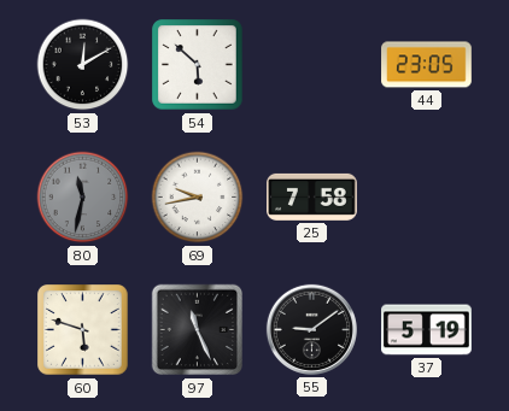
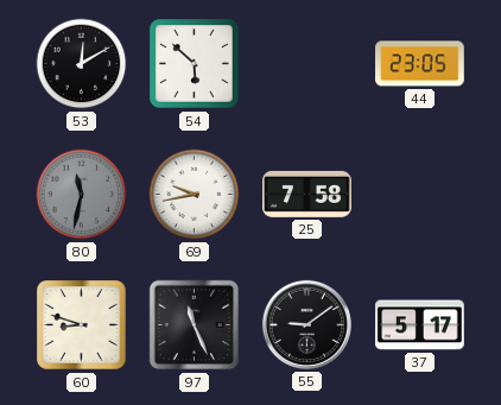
60: 5:48 -> 8:48
37: 5:19 -> 5:17
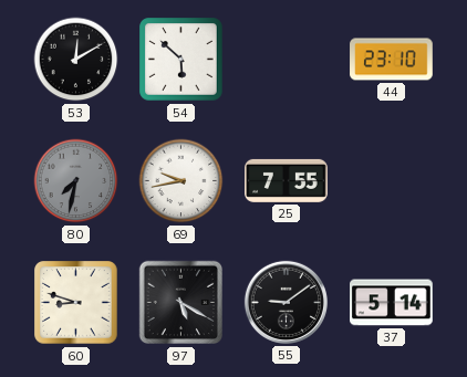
44: 23:05 -> 23:10
80: 11:32 -> 7:32
25: 7:58 -> 7:55
97: 11:26 -> 5:20
37: 5:17 -> 5:14
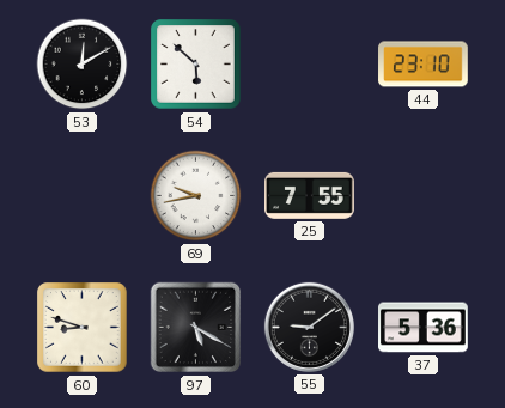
80: 7:32 -> none
37: 5:14 -> 5:36
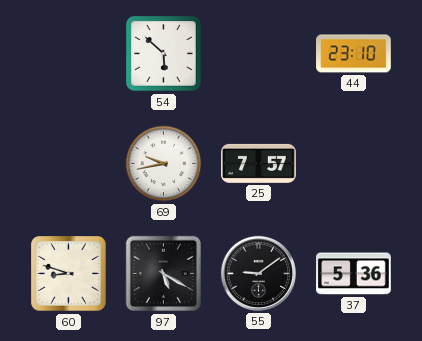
53: 12:10 -> none
25: 7:55 -> 7:57
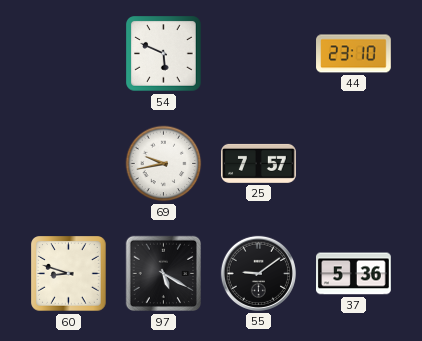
54: 5:52 -> 5:49
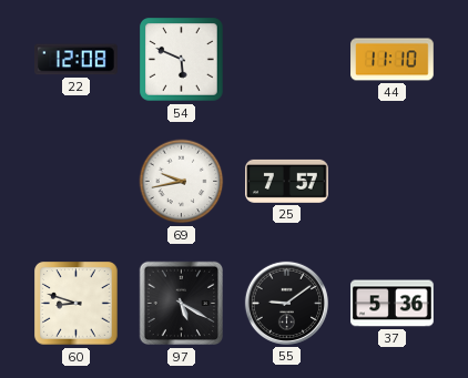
22: none -> 12:08
44: 23:10 -> 11:10
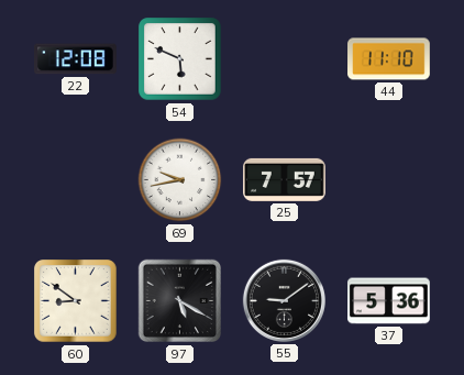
60: 8:48 -> 8:51
